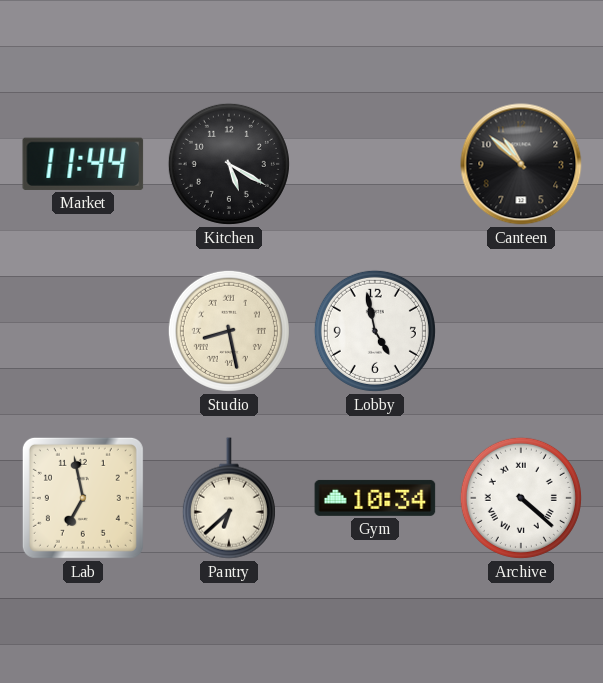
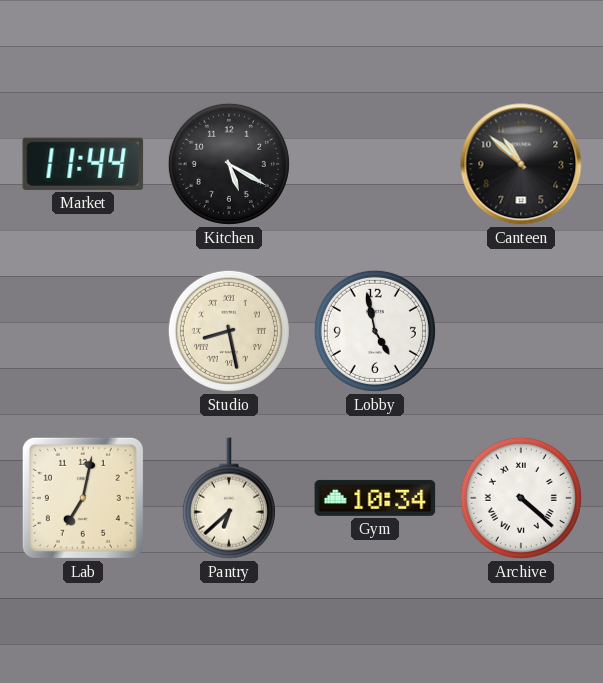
Lab: 6:58 -> 7:02
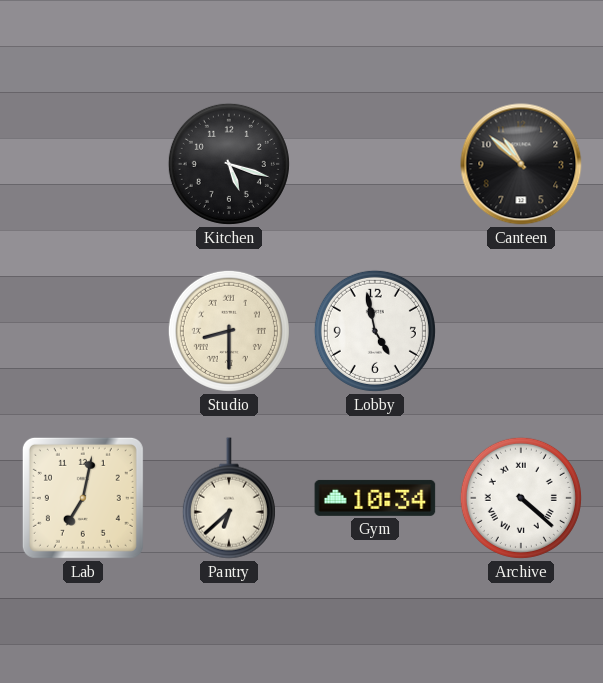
Market: 11:44 -> none
Kitchen: 5:20 -> 5:18
Studio: 8:28 -> 8:30
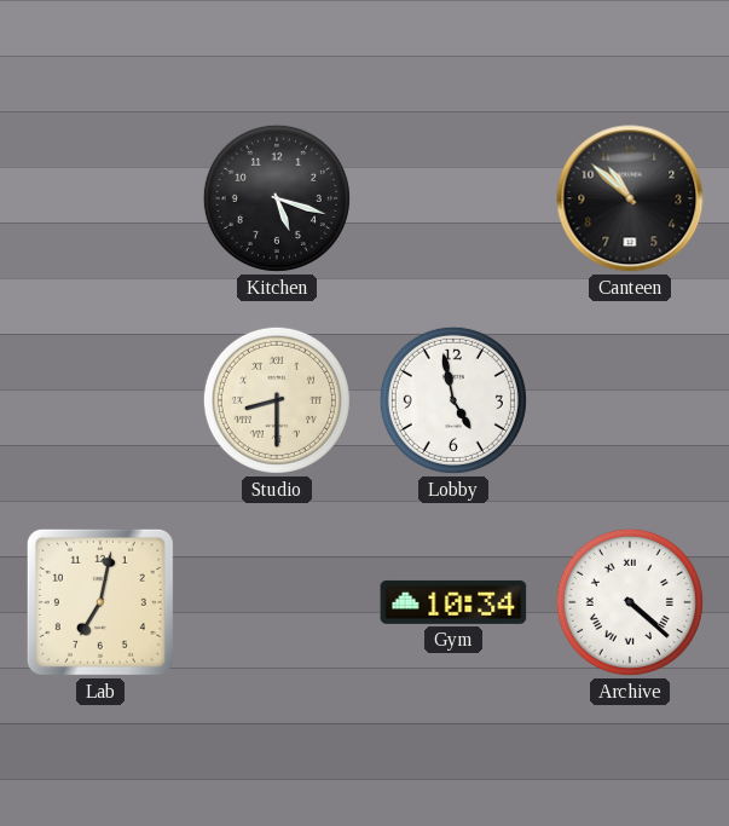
Pantry: 6:38 -> none
